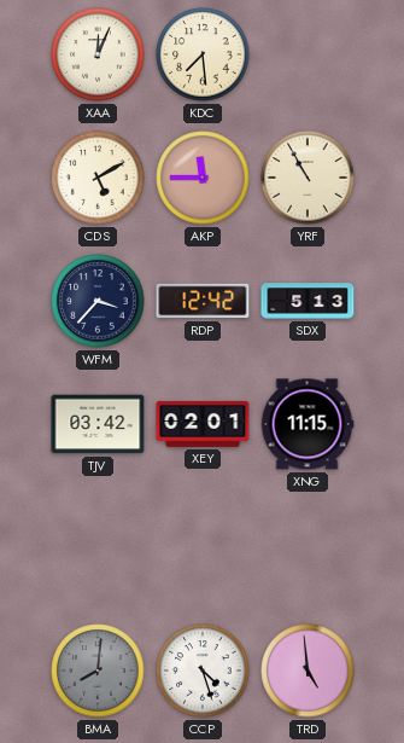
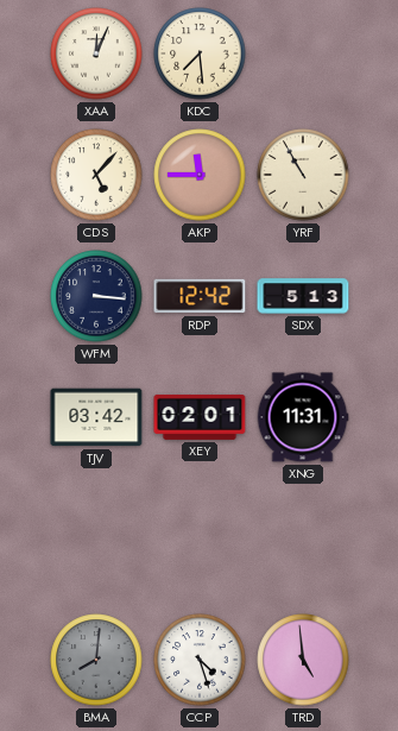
CDS: 5:10 -> 5:07
WFM: 3:37 -> 3:16
XNG: 11:15 -> 11:31
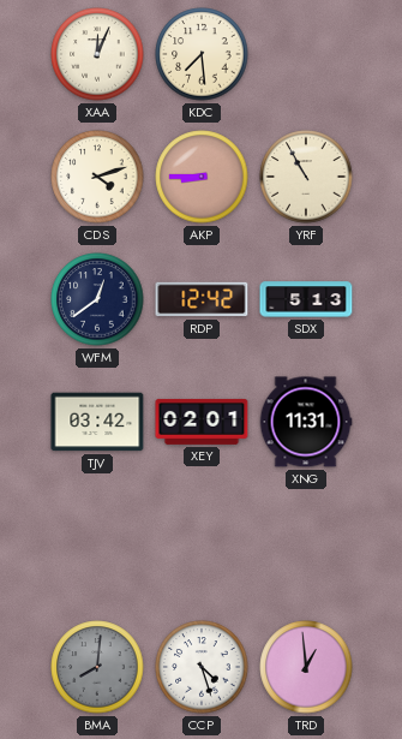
CDS: 5:07 -> 4:12
AKP: 11:45 -> 8:45
WFM: 3:16 -> 12:39
TRD: 4:59 -> 12:59
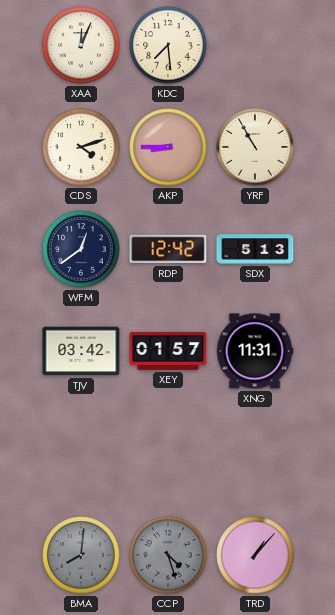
XEY: 02:01 -> 01:57
CCP dial: white -> grey
TRD: 12:59 -> 1:07
